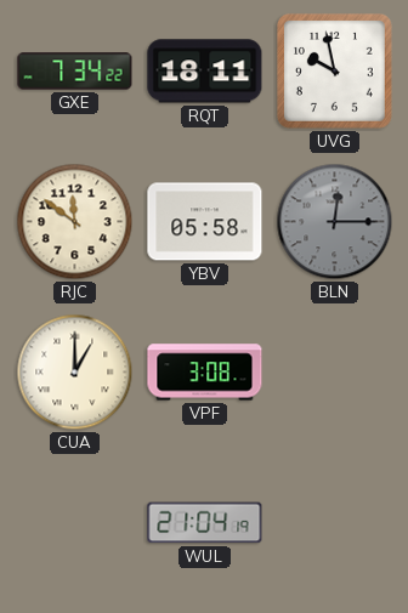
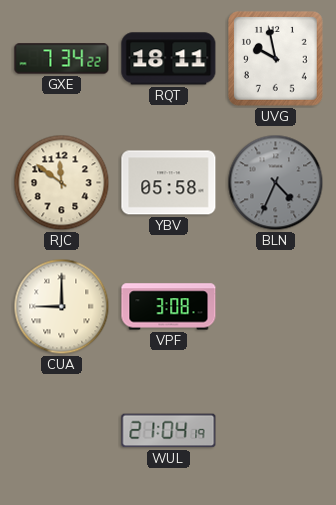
BLN: 12:15 -> 4:34
CUA: 1:00 -> 9:00
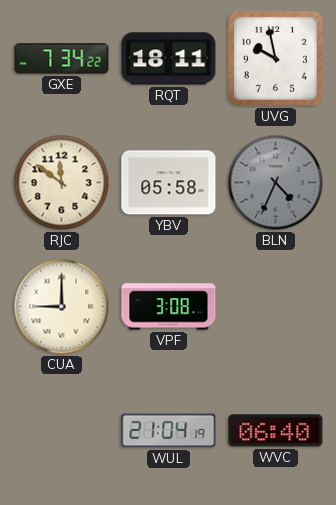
WVC: none -> 06:40
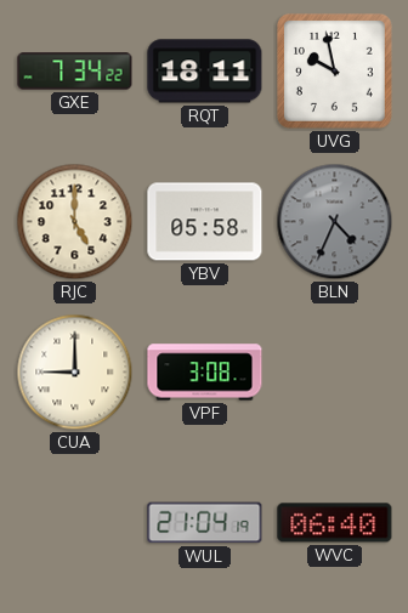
RJC: 11:51 -> 5:00
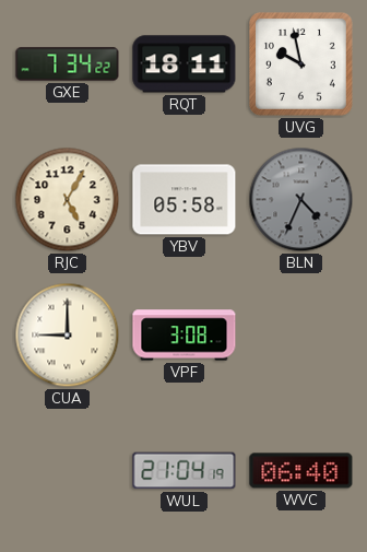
RJC: 5:00 -> 5:05
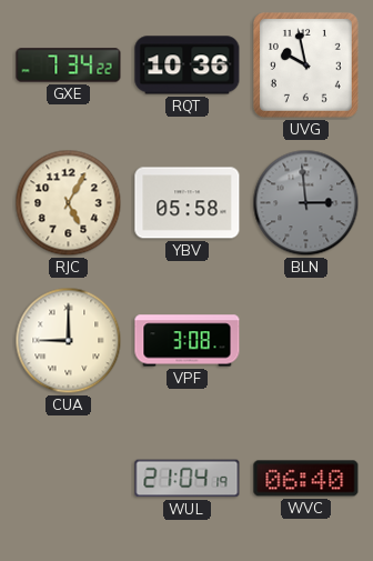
RQT: 18:11 -> 10:36
BLN: 4:34 -> 2:59
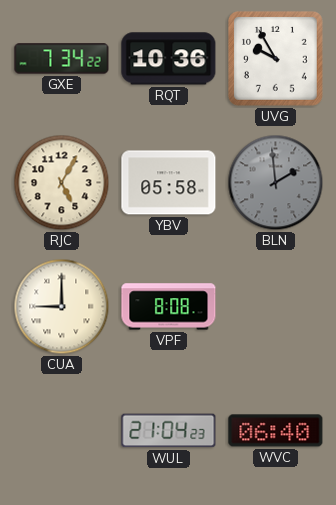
UVG: 9:58 -> 9:55
BLN: 2:59 -> 1:59
VPF: 3:08 -> 8:08
WUL: 21:04:19 -> 21:04:23
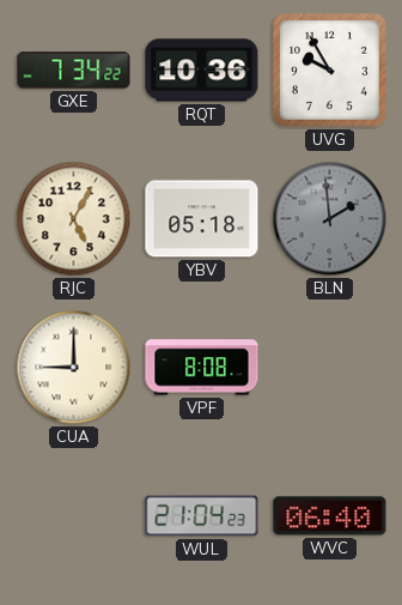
YBV: 05:58 -> 05:18
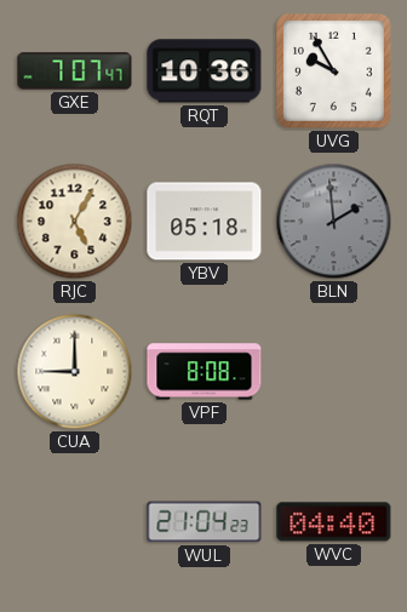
GXE: 7:34 -> 7:07
WVC: 06:40 -> 04:40
